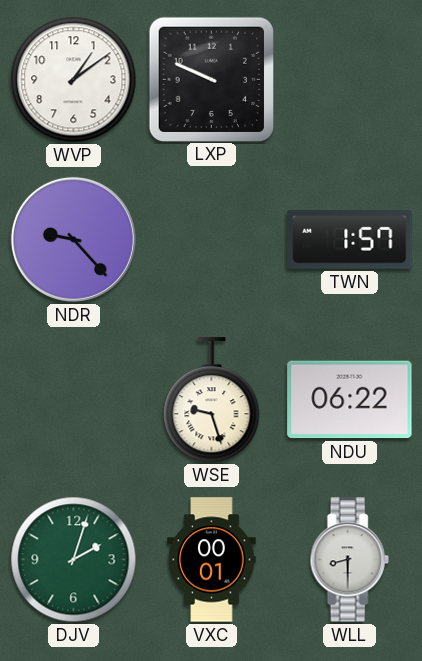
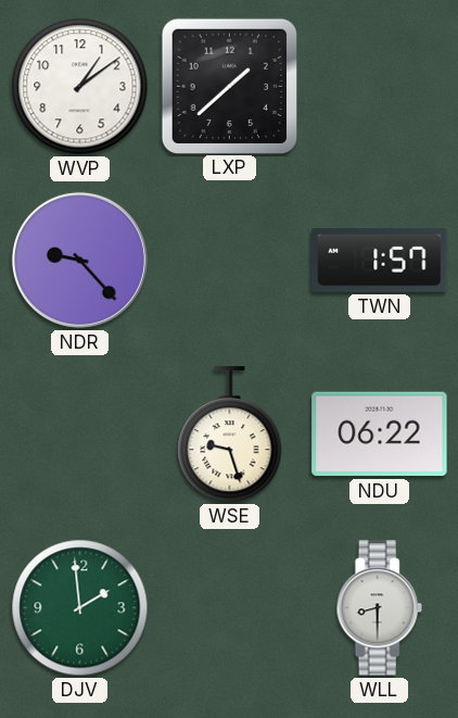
LXP: 9:49 -> 1:38
DJV: 2:03 -> 1:59
VXC: 00:01 -> none
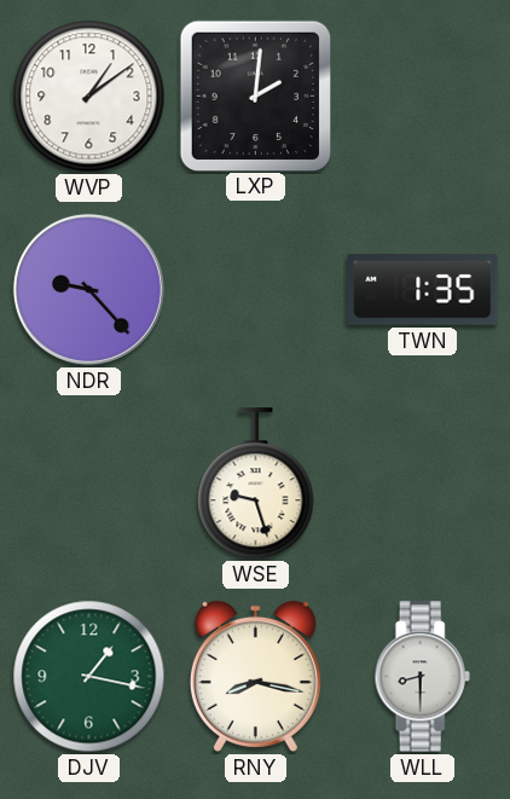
LXP: 1:38 -> 2:01
TWN: 1:57 -> 1:35
NDU: 06:22 -> none
DJV: 1:59 -> 1:17
RNY: none -> 8:17
